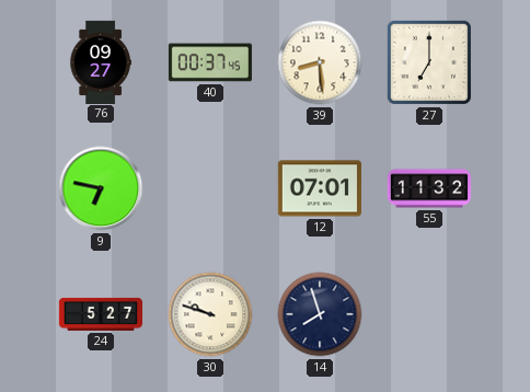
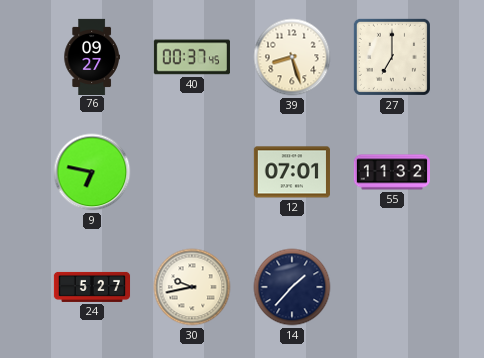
39: 8:29 -> 8:27
30: 9:48 -> 9:43
14: 7:57 -> 1:37
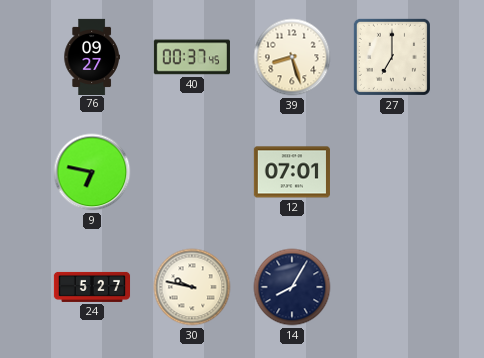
55: 11:32 -> none
30: 9:43 -> 9:47
14: 1:37 -> 8:05
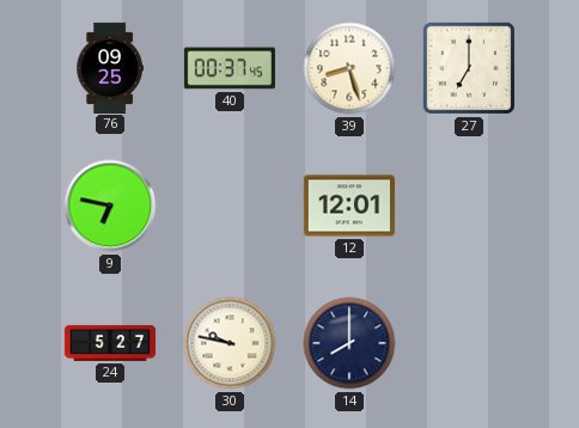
76: 09:27 -> 09:25
12: 07:01 -> 12:01
14: 8:05 -> 8:00
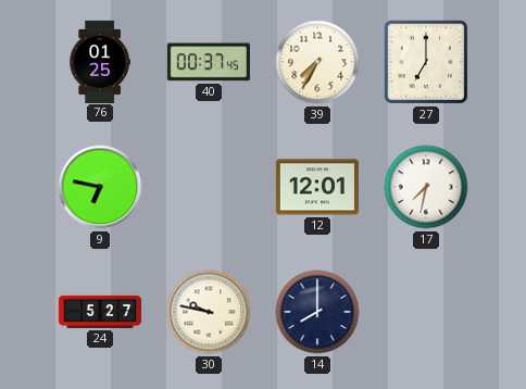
76: 09:25 -> 01:25
39: 8:27 -> 7:35
17: none -> 7:32
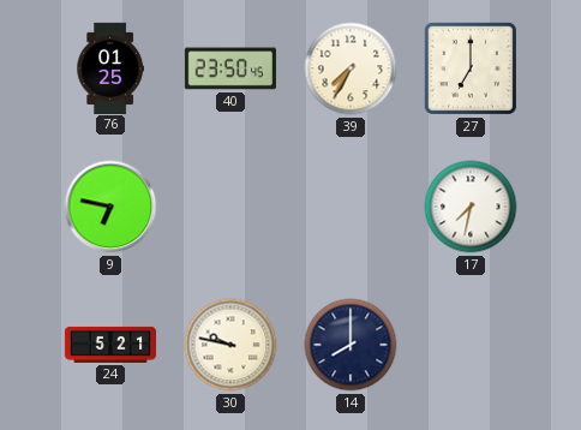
40: 00:37 -> 23:50
12: 12:01 -> none
24: 5:27 -> 5:21
